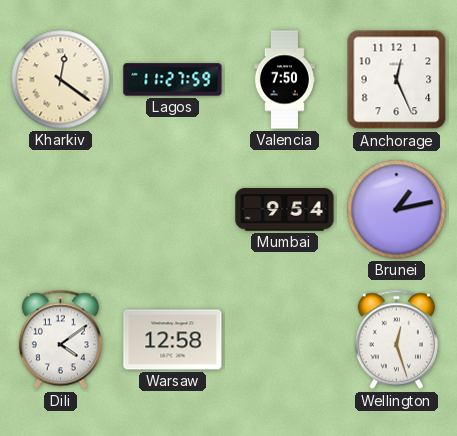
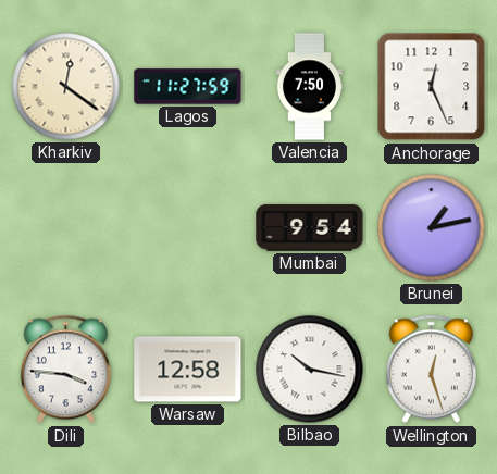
Dili: 4:09 -> 3:46
Bilbao: none -> 10:17
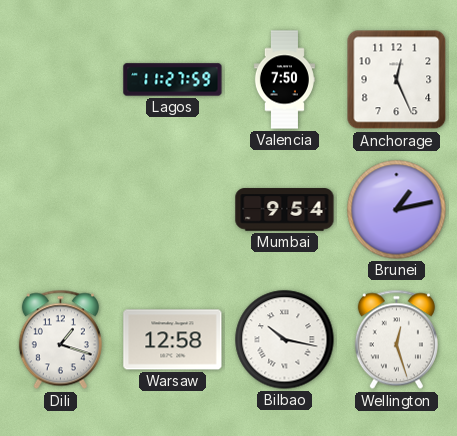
Kharkiv: 12:21 -> none
Dili: 3:46 -> 1:18
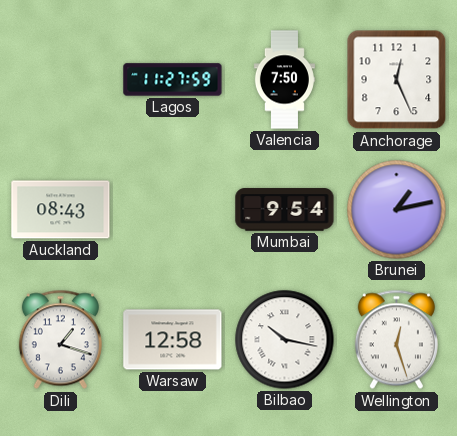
Auckland: none -> 08:43
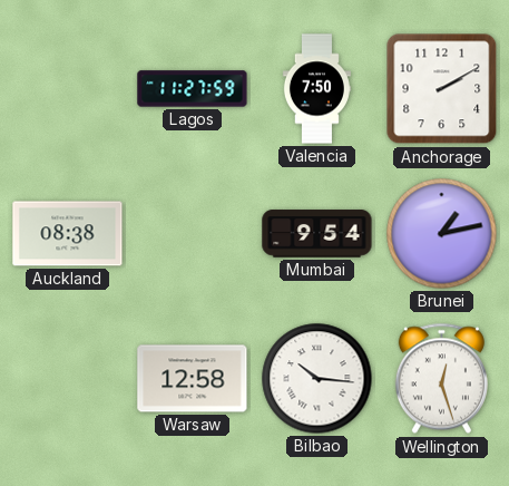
Anchorage: 12:26 -> 2:10
Auckland: 08:43 -> 08:38
Dili: 1:18 -> none
Bilbao: 10:17 -> 10:16
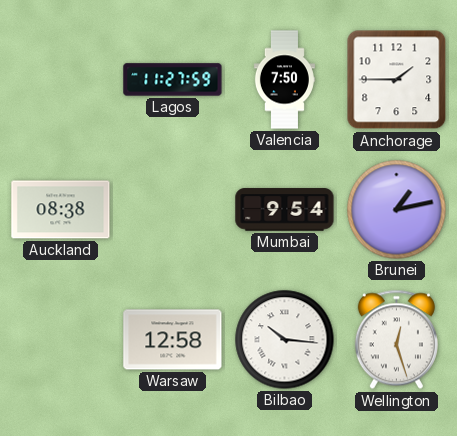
Anchorage: 2:10 -> 1:45
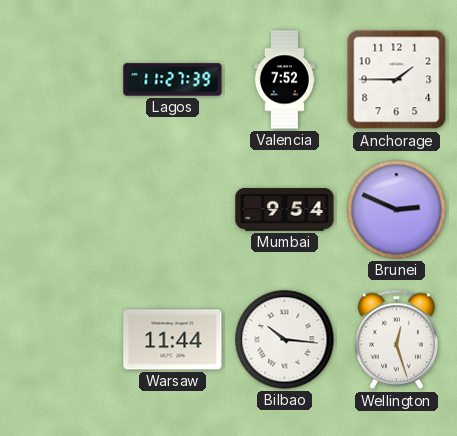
Lagos: 11:27:59 -> 11:27:39
Valencia: 7:50 -> 7:52
Auckland: 08:38 -> none
Brunei: 1:13 -> 2:49
Warsaw: 12:58 -> 11:44
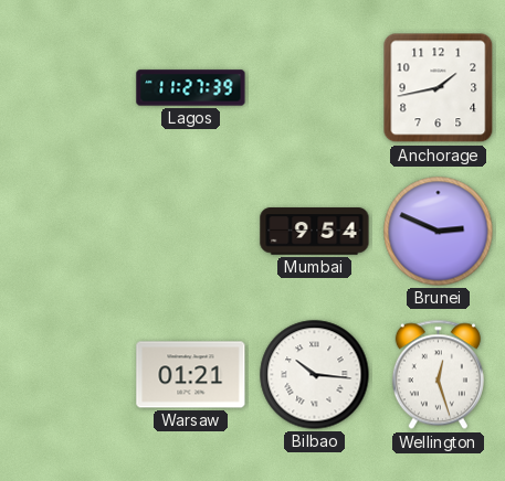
Valencia: 7:52 -> none
Anchorage: 1:45 -> 1:43
Warsaw: 11:44 -> 01:21
